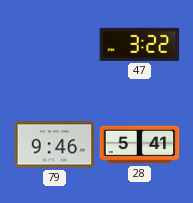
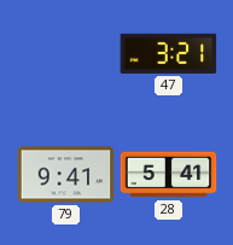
47: 3:22 -> 3:21
79: 9:46 -> 9:41
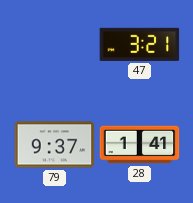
79: 9:41 -> 9:37
28: 5:41 -> 1:41
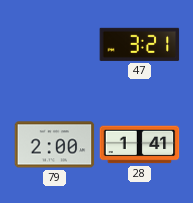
79: 9:37 -> 2:00
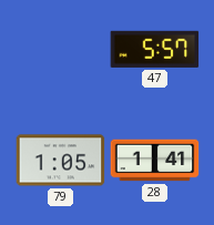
47: 3:21 -> 5:57
79: 2:00 -> 1:05
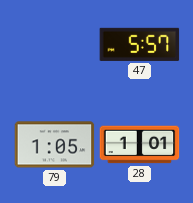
28: 1:41 -> 1:01
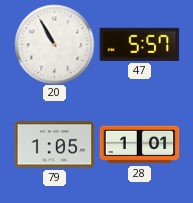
20: none -> 10:55
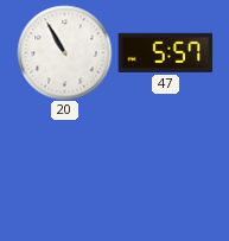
79: 1:05 -> none
28: 1:01 -> none
